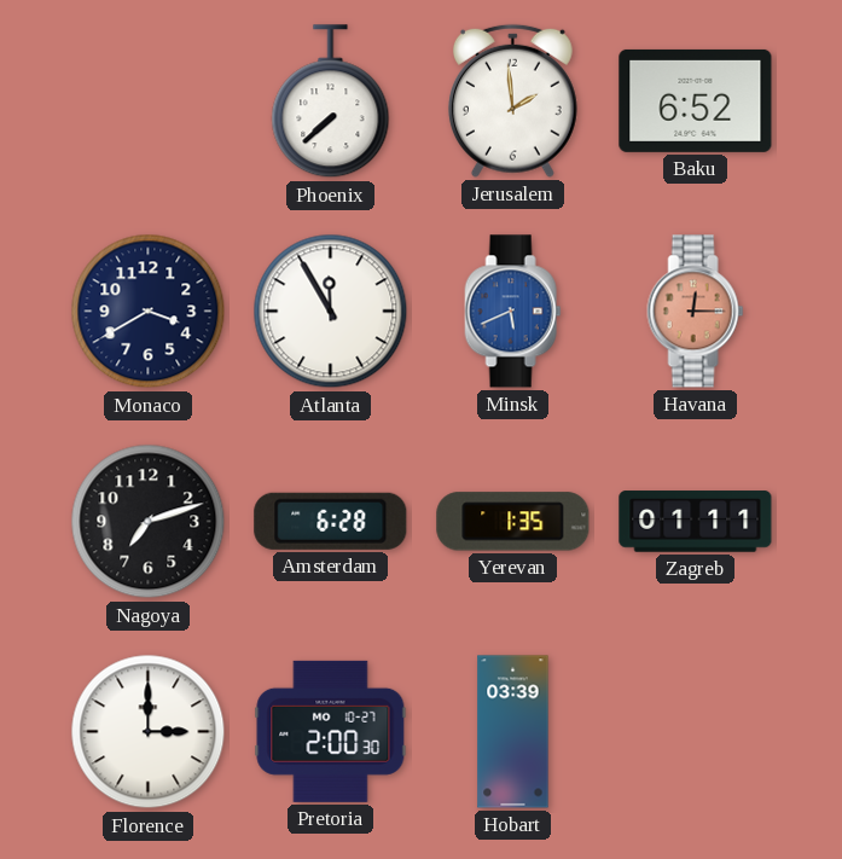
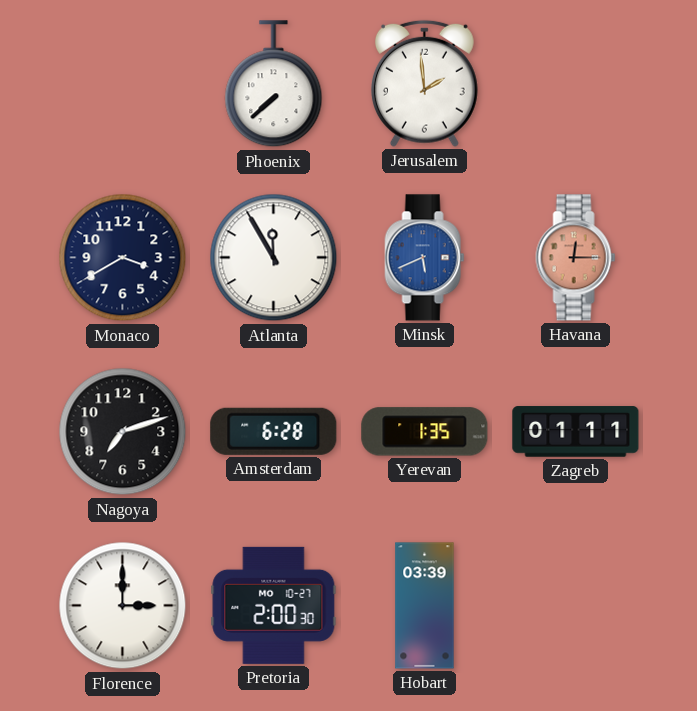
Baku: 6:52 -> none
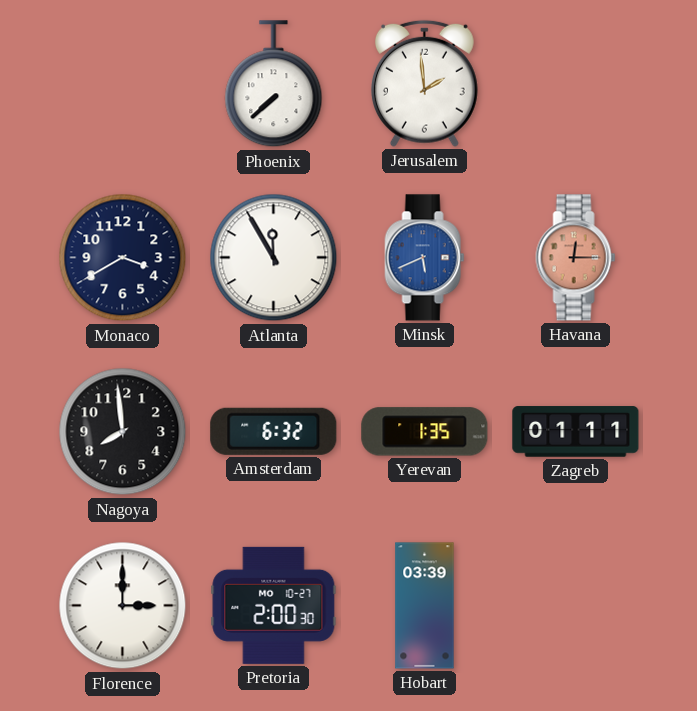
Nagoya: 7:12 -> 7:59
Amsterdam: 6:28 -> 6:32
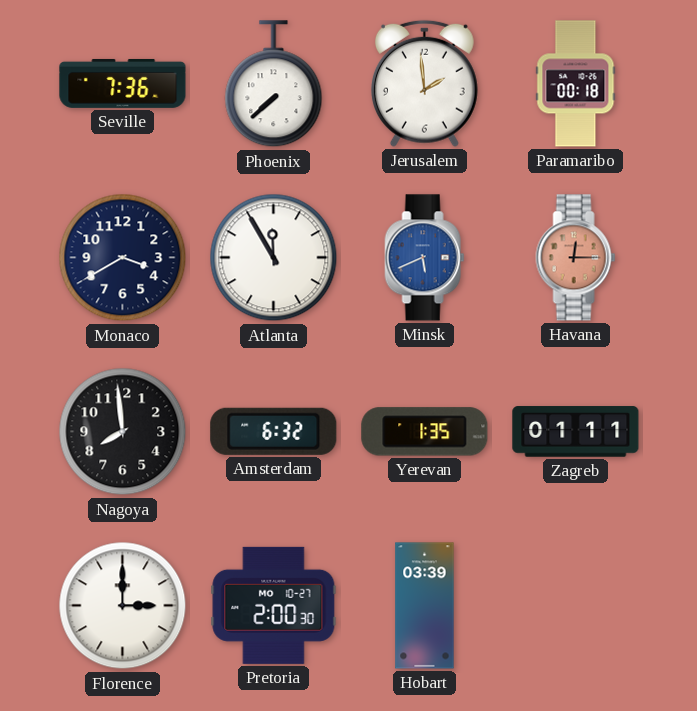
Seville: none -> 7:36
Paramaribo: none -> 00:18
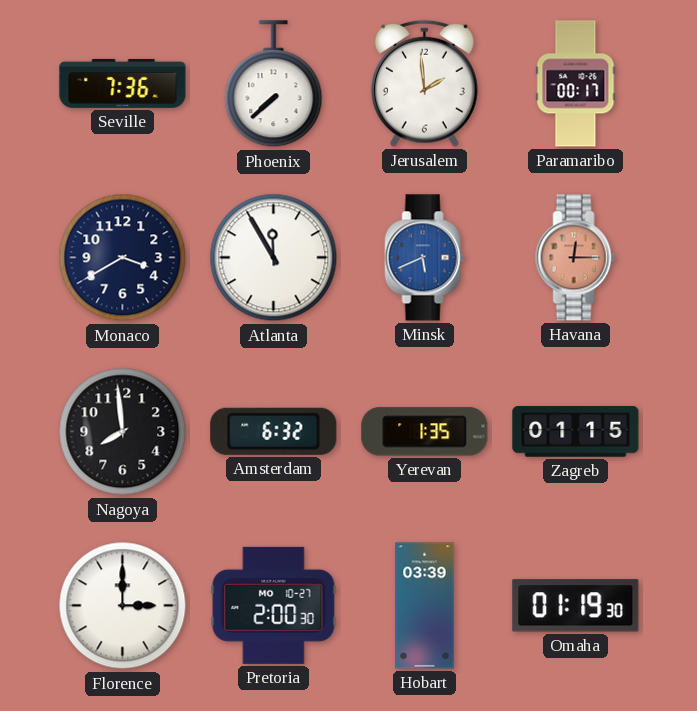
Paramaribo: 00:18 -> 00:17
Zagreb: 01:11 -> 01:15
Omaha: none -> 01:19
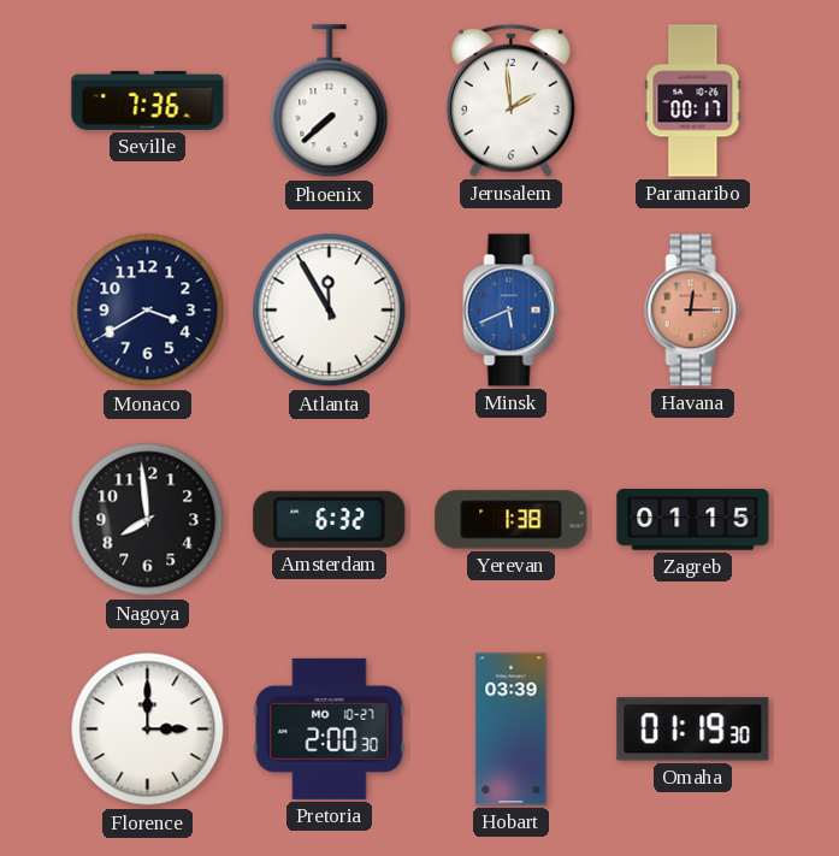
Yerevan: 1:35 -> 1:38
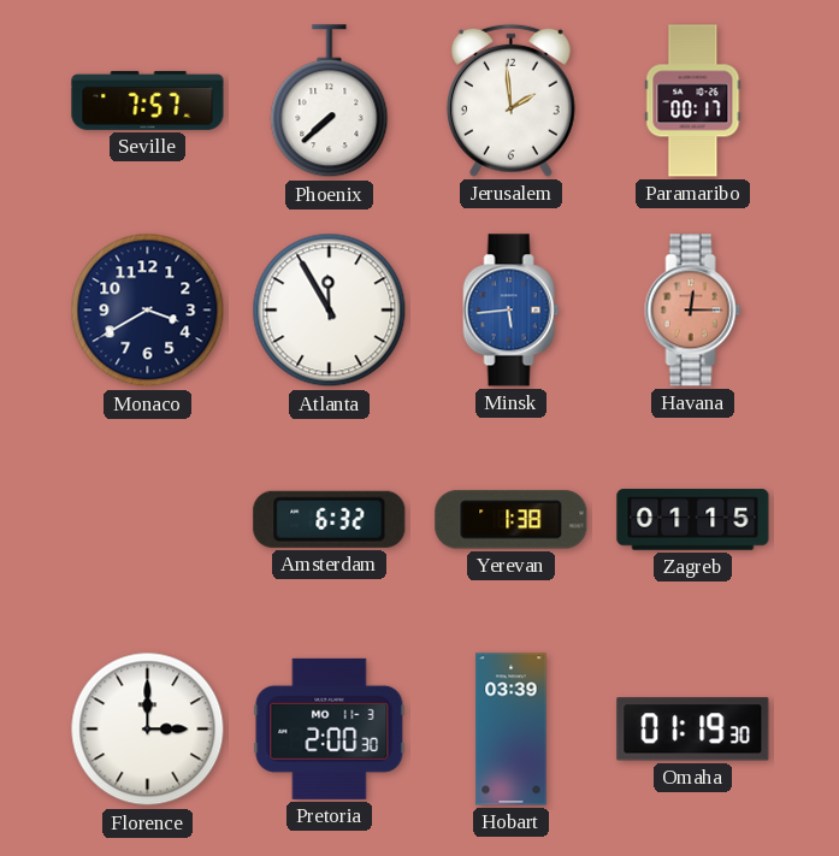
Seville: 7:36 -> 7:57
Minsk: 5:41 -> 5:44
Nagoya: 7:59 -> none
Pretoria date: MO 10-27 -> MO 11-3
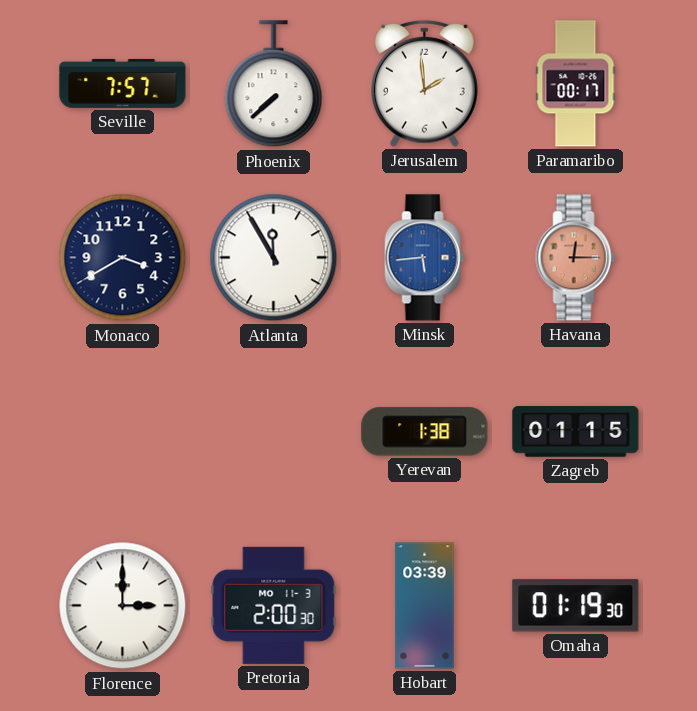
Amsterdam: 6:32 -> none
